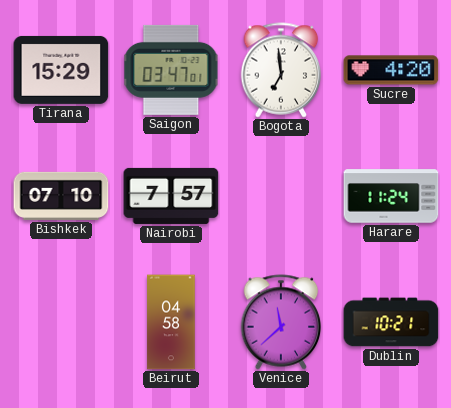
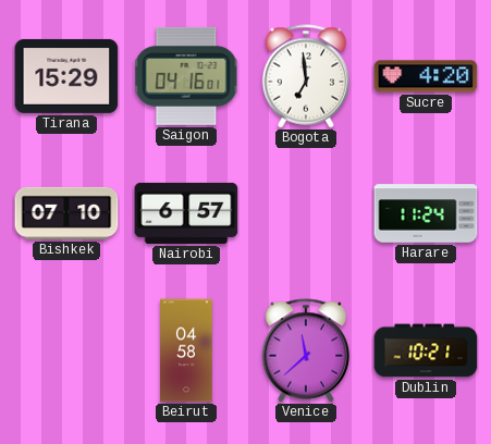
Saigon: 03:47 -> 04:16
Nairobi: 7:57 -> 6:57
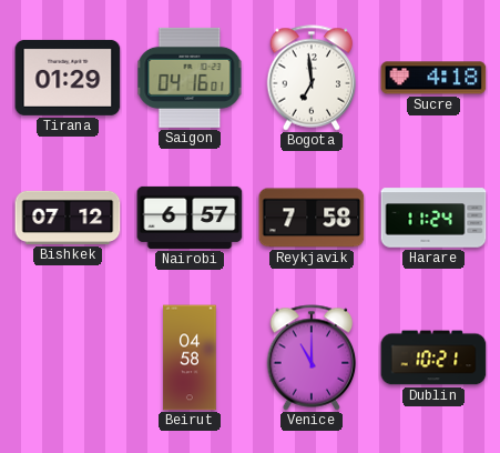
Tirana: 15:29 -> 01:29
Sucre: 4:20 -> 4:18
Bishkek: 07:10 -> 07:12
Reykjavik: none -> 7:58
Venice: 11:38 -> 11:00
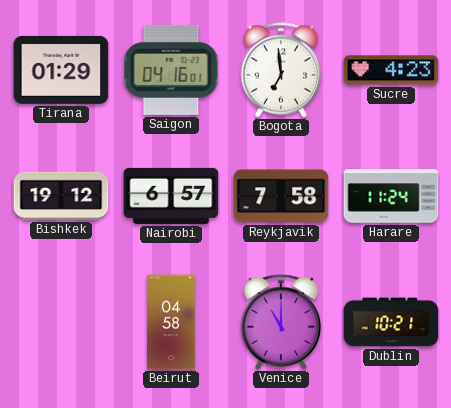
Sucre: 4:18 -> 4:23
Bishkek: 07:12 -> 19:12
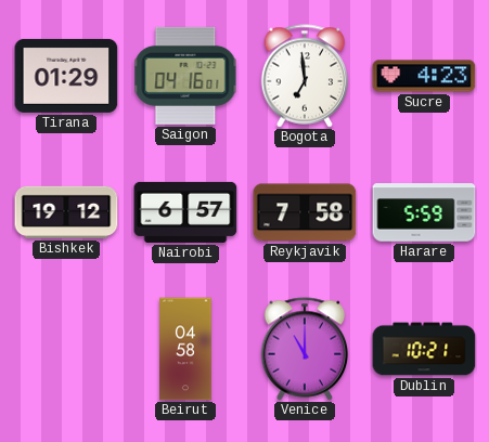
Harare: 11:24 -> 5:59
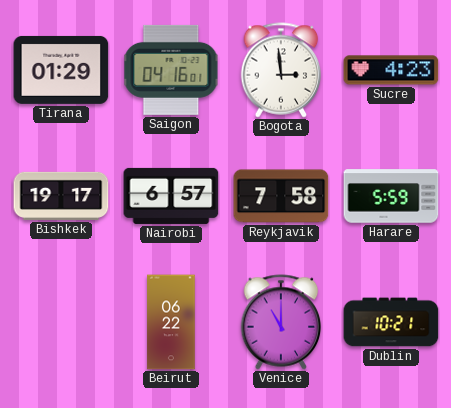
Bogota: 6:59 -> 2:59
Bishkek: 19:12 -> 19:17
Beirut: 04:58 -> 06:22
